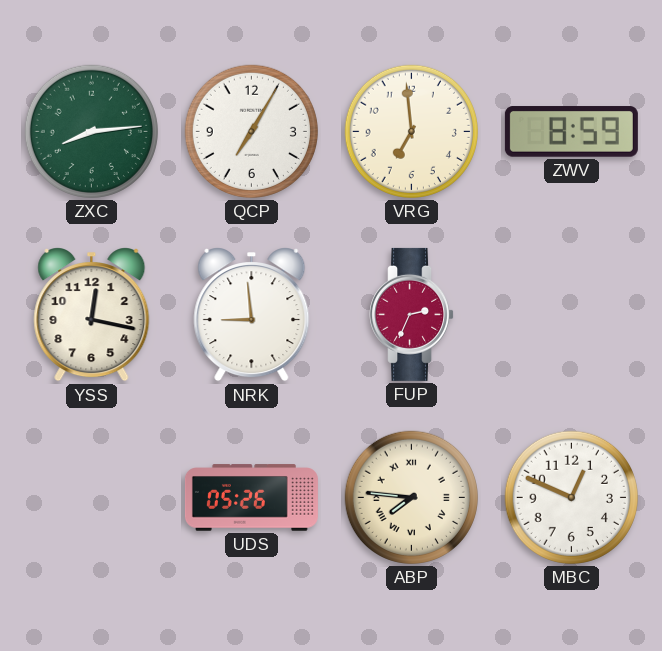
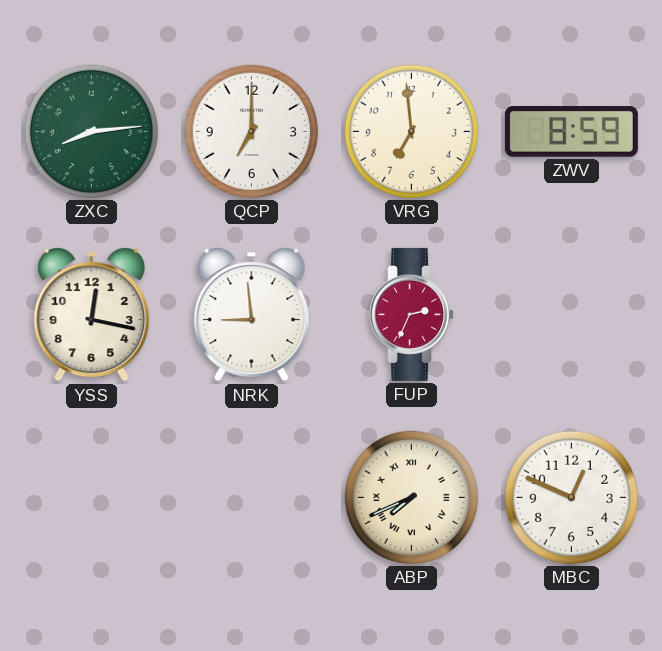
QCP: 7:05 -> 7:00
UDS: 05:26 -> none
ABP: 7:46 -> 7:41
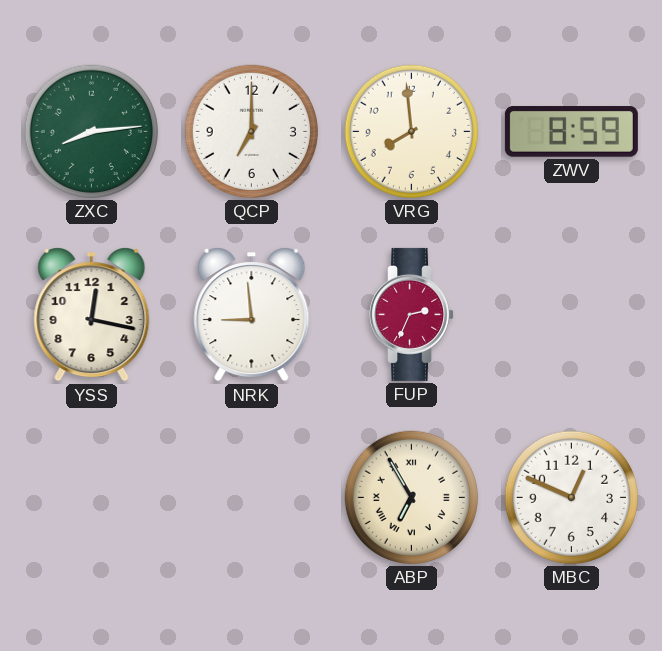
VRG: 6:59 -> 7:59
ABP: 7:41 -> 6:55
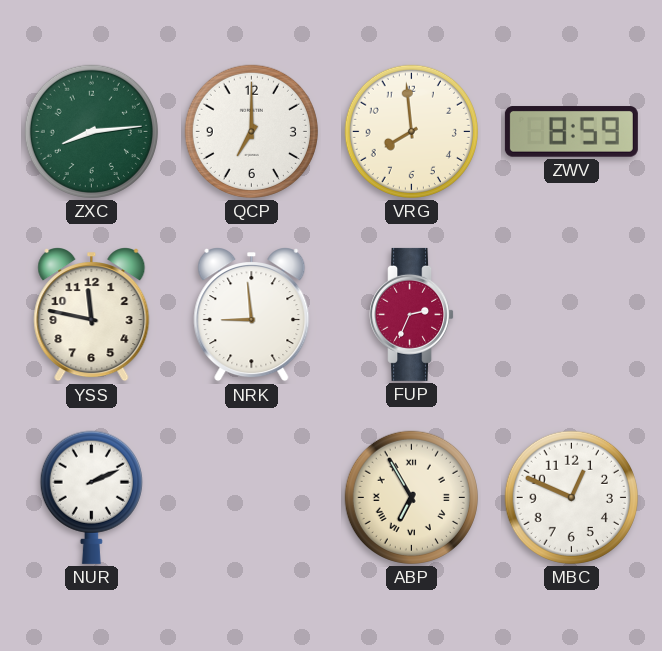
YSS: 12:17 -> 11:47
NUR: none -> 2:11
